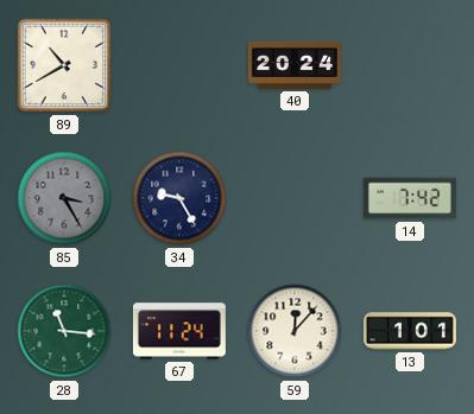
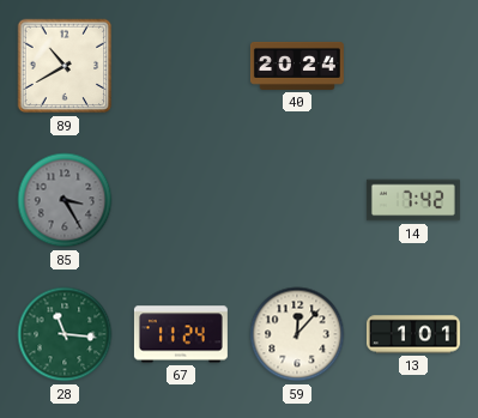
34: 9:25 -> none
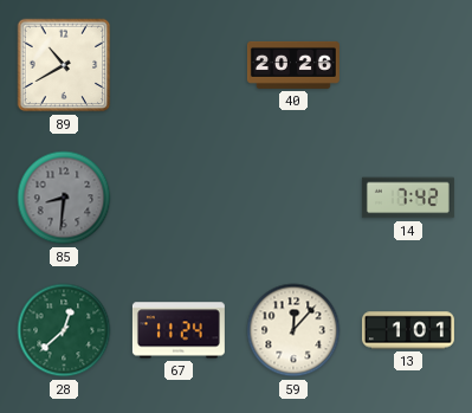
40: 20:24 -> 20:26
85: 3:25 -> 8:31
28: 11:16 -> 12:38
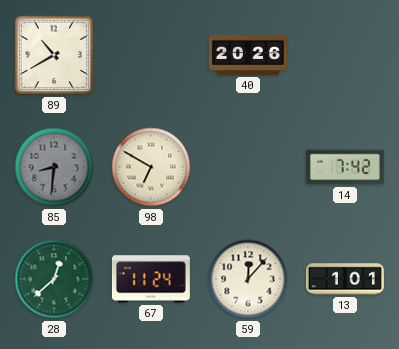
98: none -> 6:50
